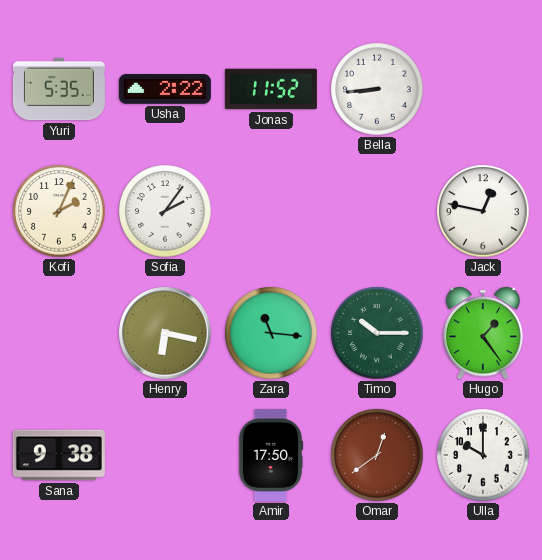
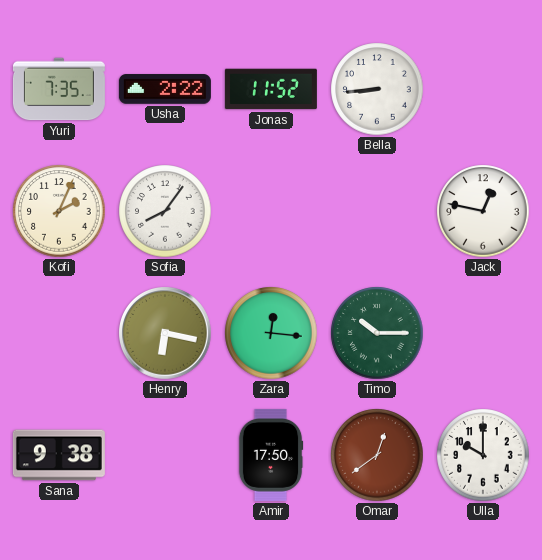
Yuri: 5:35 -> 7:35
Sofia: 2:06 -> 8:06
Zara: 11:16 -> 12:16
Hugo: 1:24 -> none
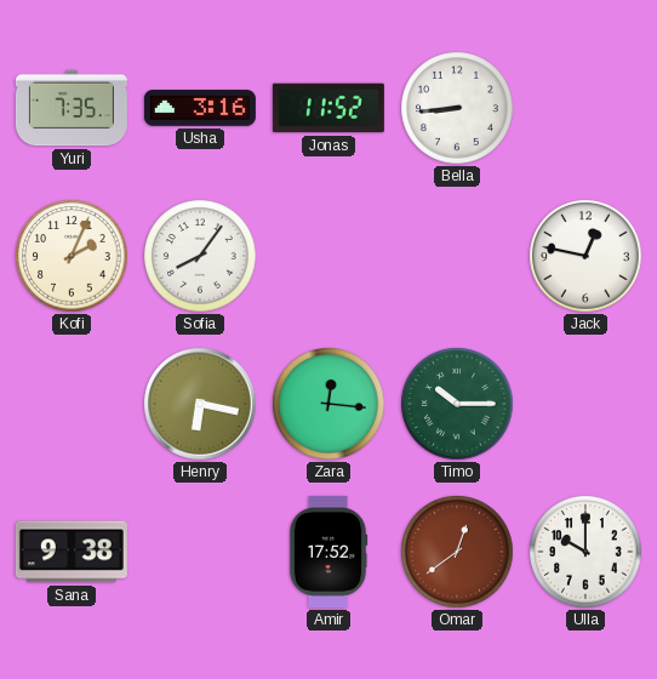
Usha: 2:22 -> 3:16
Amir: 17:50 -> 17:52
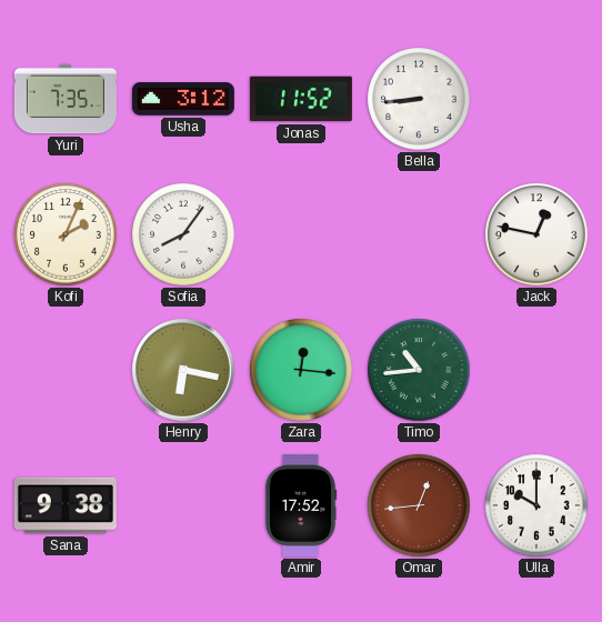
Usha: 3:16 -> 3:12
Timo: 10:15 -> 10:44
Omar: 12:39 -> 12:44
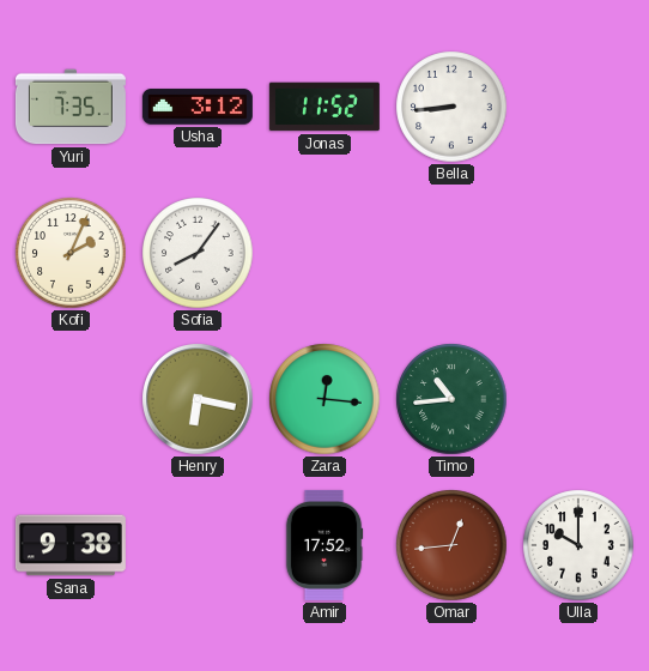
Jack: 12:47 -> none
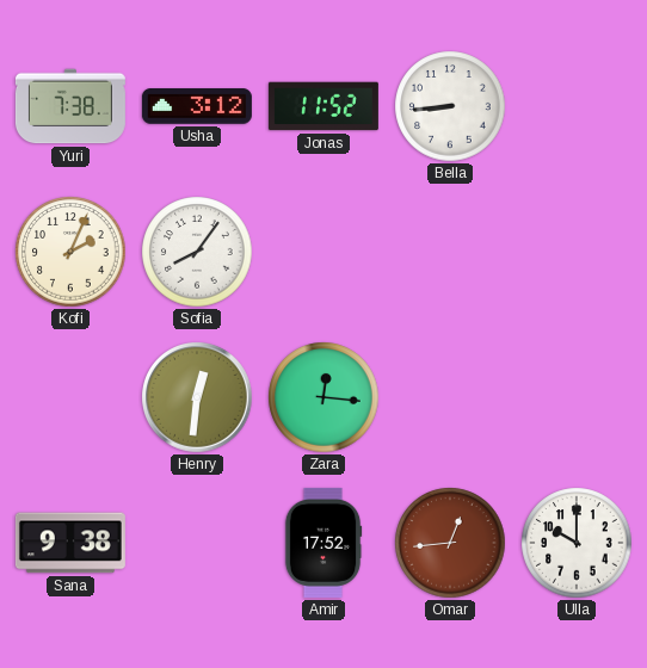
Yuri: 7:35 -> 7:38
Henry: 6:17 -> 12:31
Timo: 10:44 -> none
